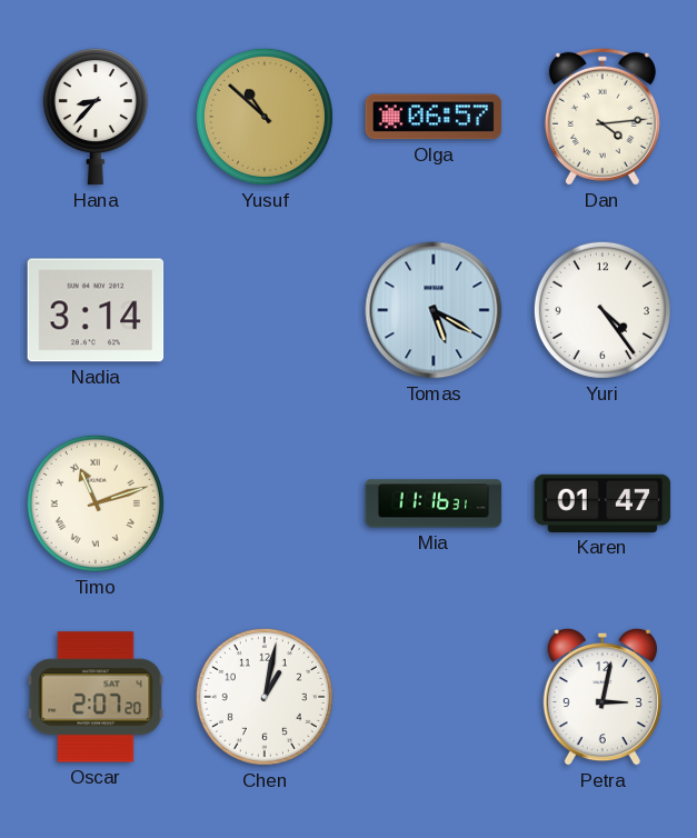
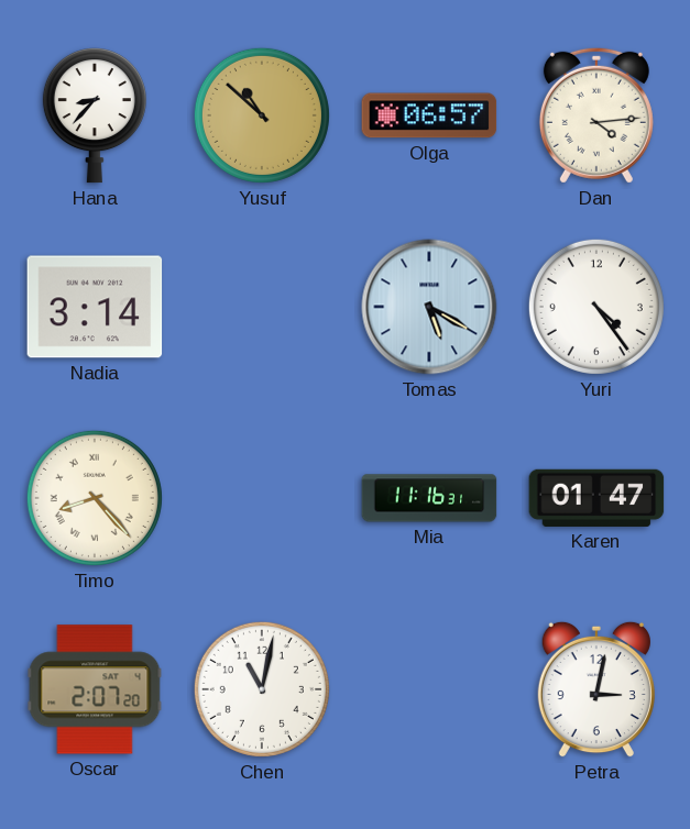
Timo: 11:12 -> 8:23
Chen: 1:02 -> 11:02
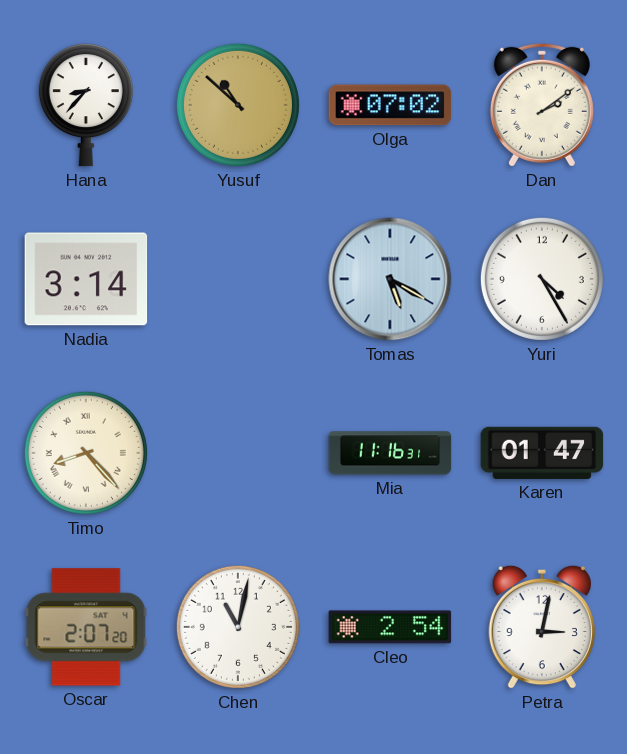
Olga: 06:57 -> 07:02
Dan: 4:14 -> 2:09
Yuri: 4:24 -> 4:25
Cleo: none -> 2:54
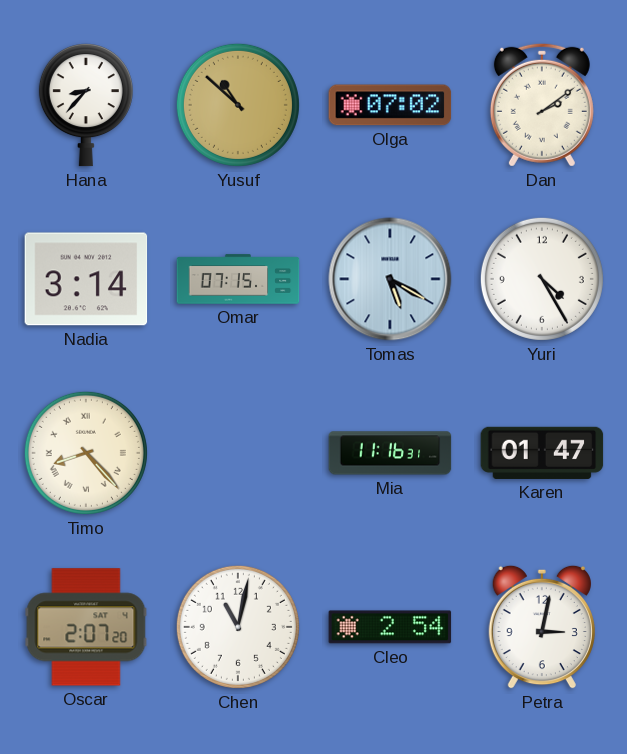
Omar: none -> 07:15
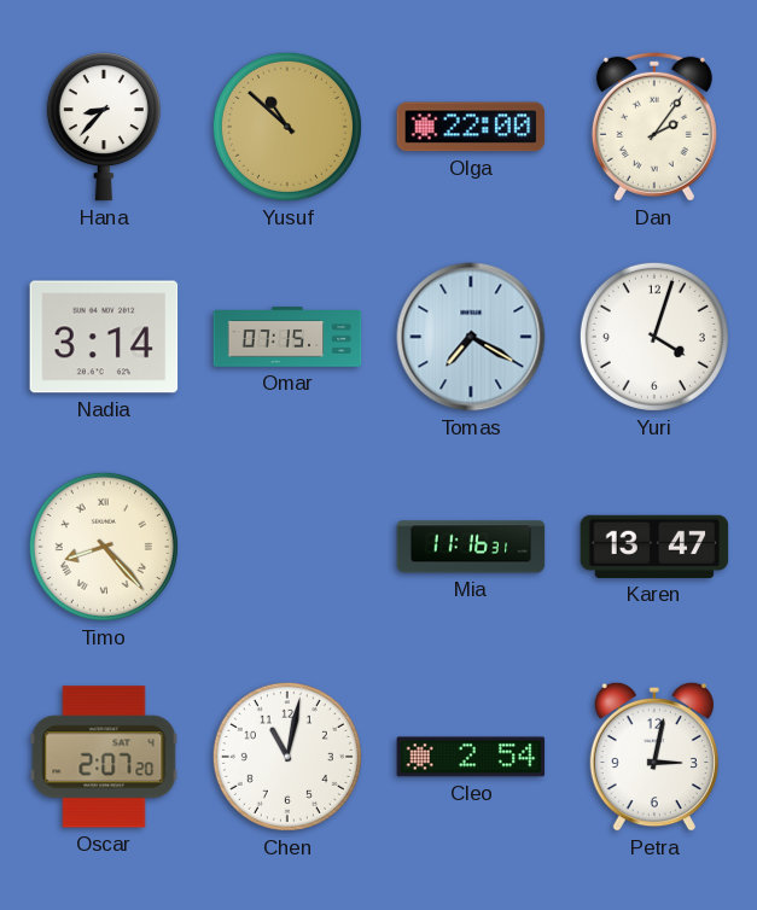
Olga: 07:02 -> 22:00
Dan: 2:09 -> 2:06
Tomas: 5:20 -> 7:20
Yuri: 4:25 -> 4:03
Karen: 01:47 -> 13:47
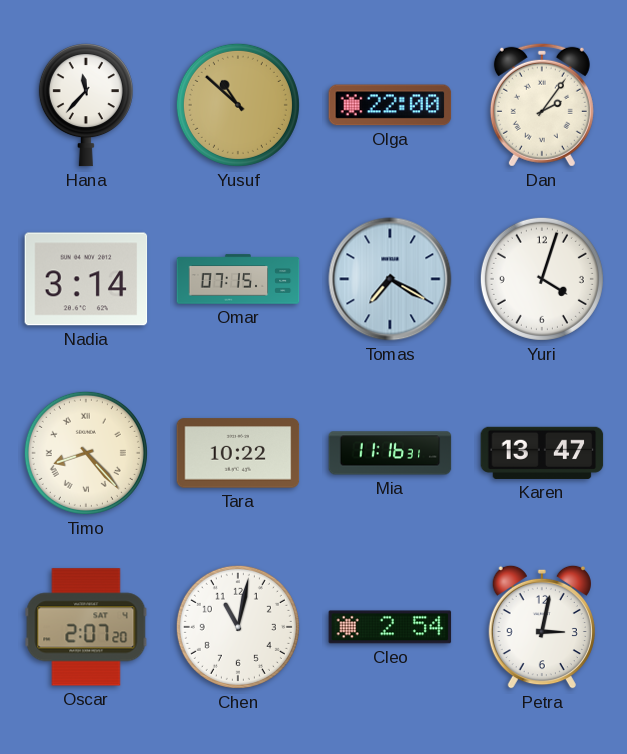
Hana: 8:37 -> 11:37
Tara: none -> 10:22
